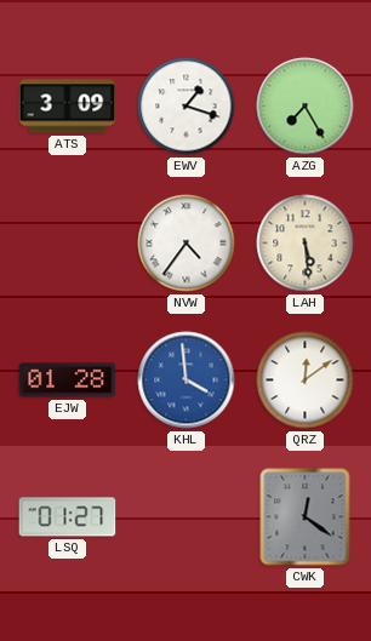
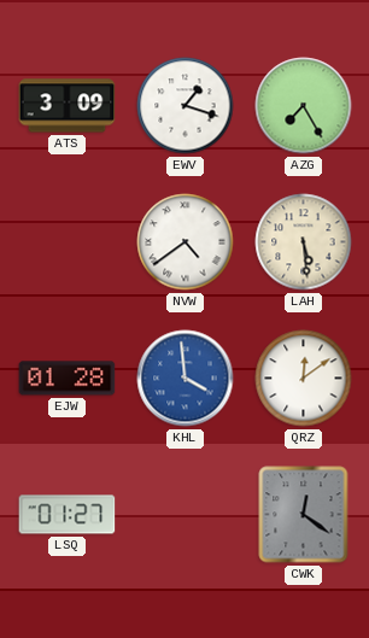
NVW: 4:36 -> 4:39
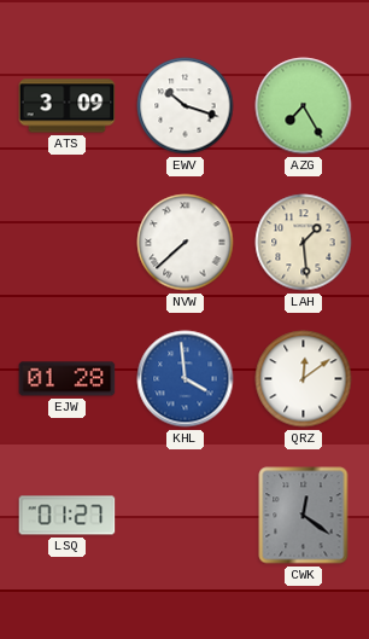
EWV: 1:18 -> 10:18
NVW: 4:39 -> 7:38
LAH: 5:29 -> 1:29
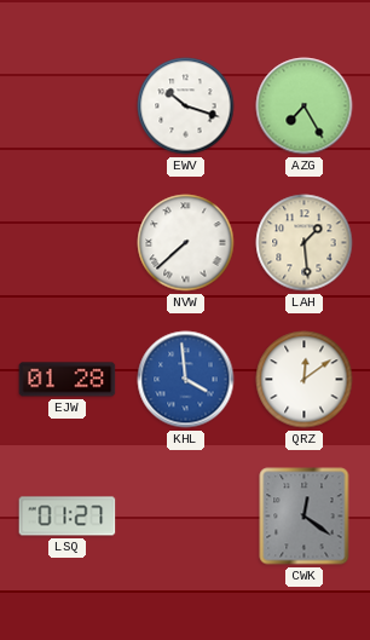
ATS: 3:09 -> none
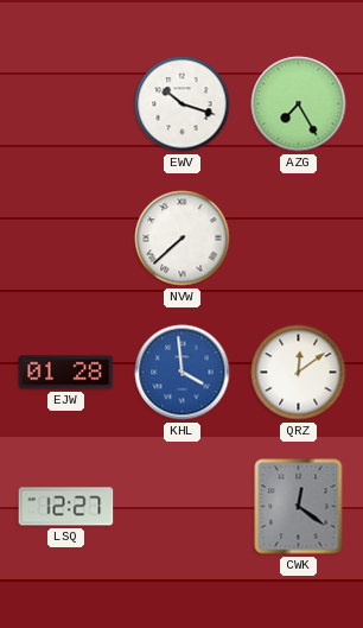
LAH: 1:29 -> none
LSQ: 01:27 -> 12:27
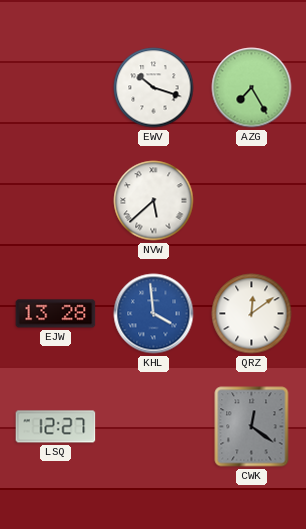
NVW: 7:38 -> 5:38
EJW: 01:28 -> 13:28
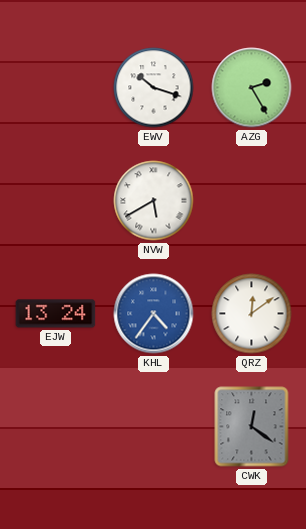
AZG: 7:25 -> 2:25
NVW: 5:38 -> 5:40
EJW: 13:28 -> 13:24
KHL: 3:59 -> 4:36
LSQ: 12:27 -> none
